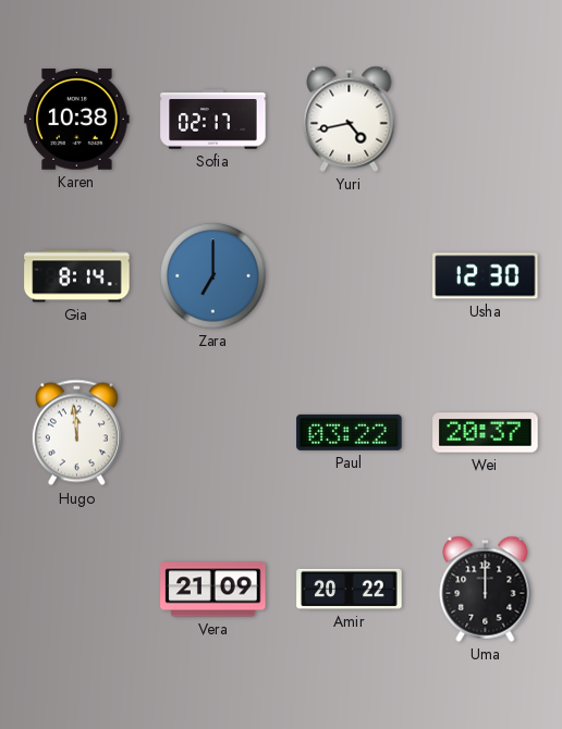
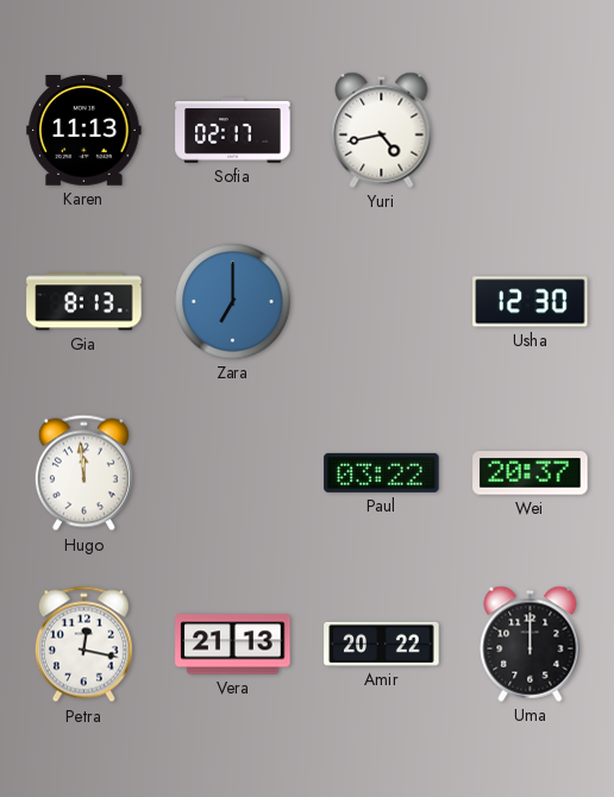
Karen: 10:38 -> 11:13
Gia: 8:14 -> 8:13
Petra: none -> 12:17
Vera: 21:09 -> 21:13
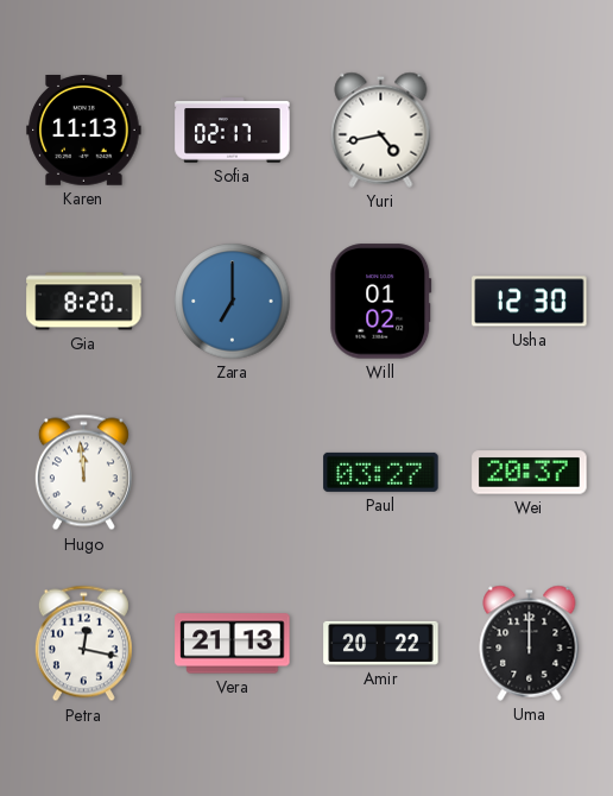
Gia: 8:13 -> 8:20
Will: none -> 01:02
Paul: 03:22 -> 03:27
